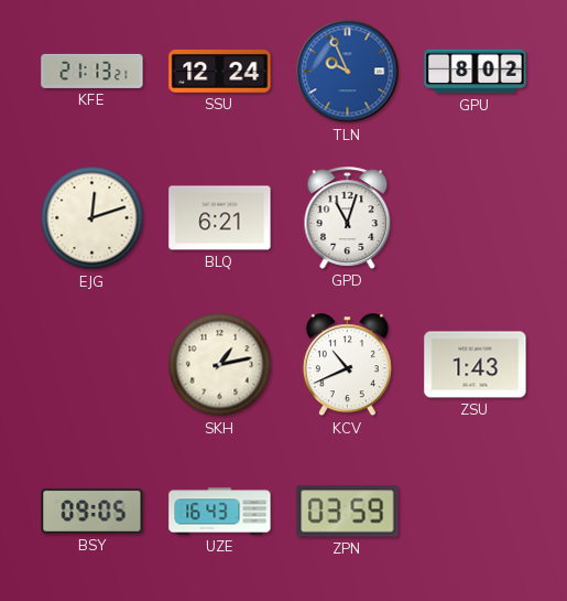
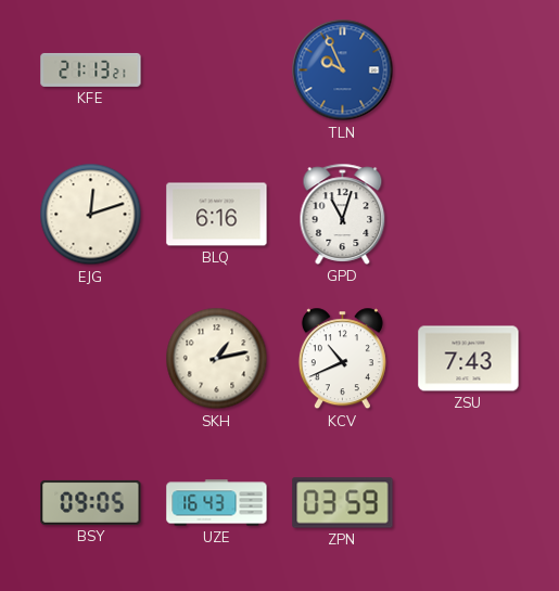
SSU: 12:24 -> none
GPU: 8:02 -> none
BLQ: 6:21 -> 6:16
ZSU: 1:43 -> 7:43
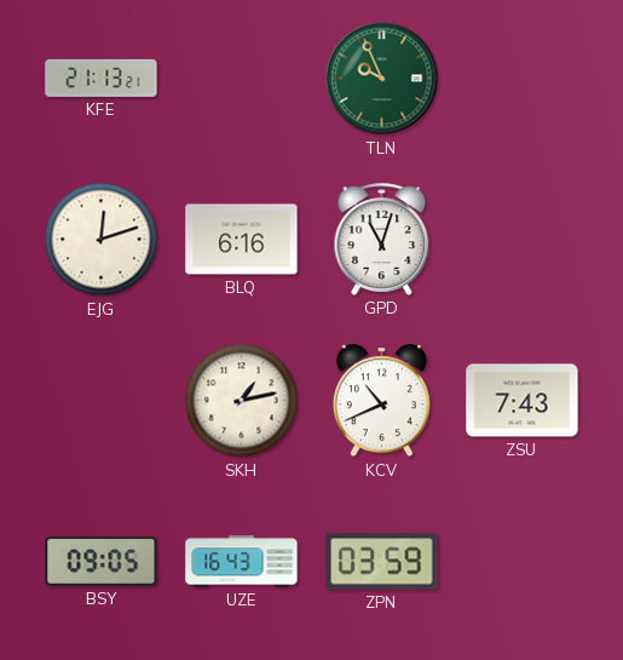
TLN dial: blue -> green
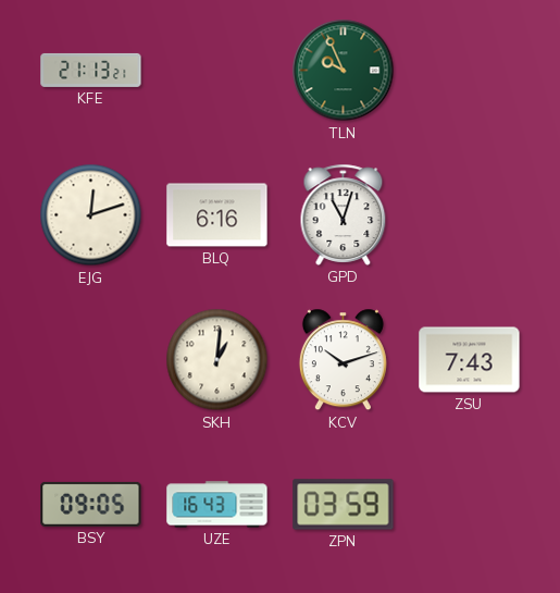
SKH: 1:13 -> 1:01
KCV: 10:41 -> 10:12
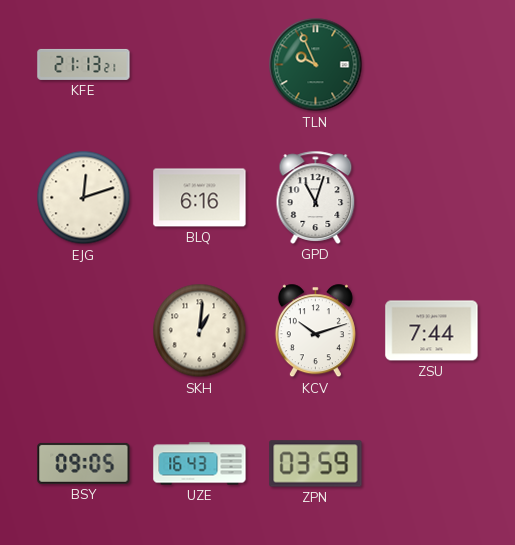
ZSU: 7:43 -> 7:44
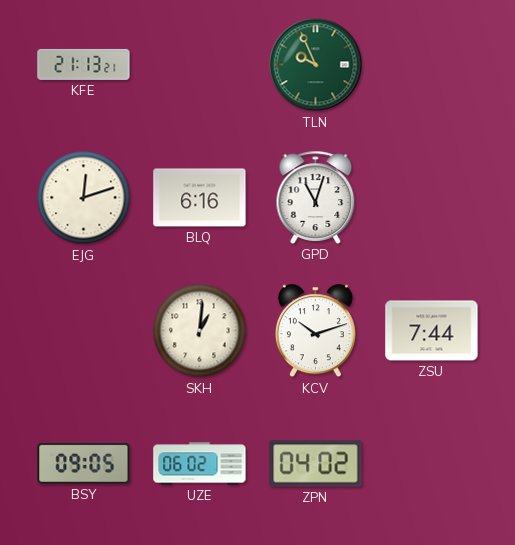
UZE: 16:43 -> 06:02
ZPN: 03:59 -> 04:02
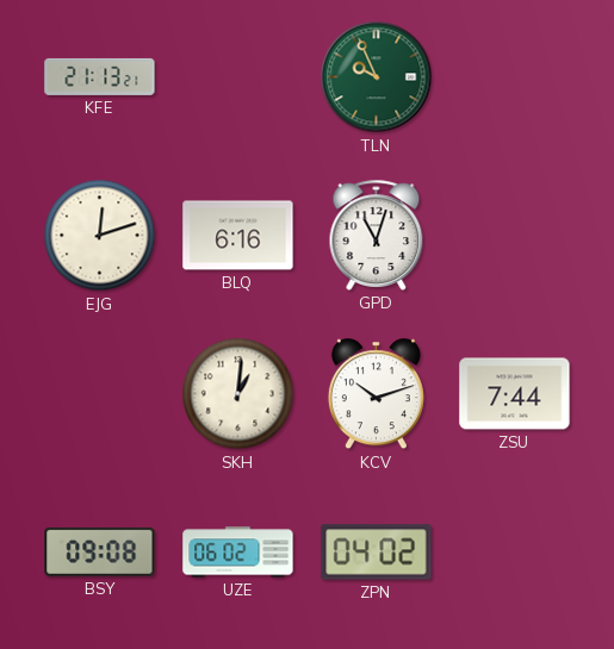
BSY: 09:05 -> 09:08
